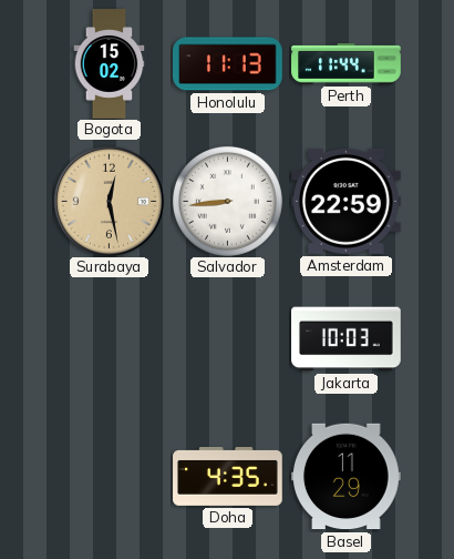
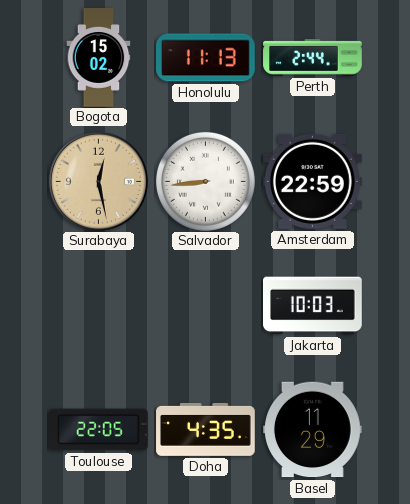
Perth: 11:44 -> 2:44
Toulouse: none -> 22:05
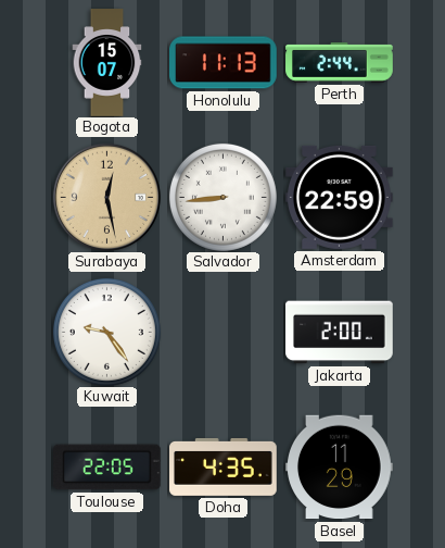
Bogota: 15:02 -> 15:07
Kuwait: none -> 9:24
Jakarta: 10:03 -> 2:00
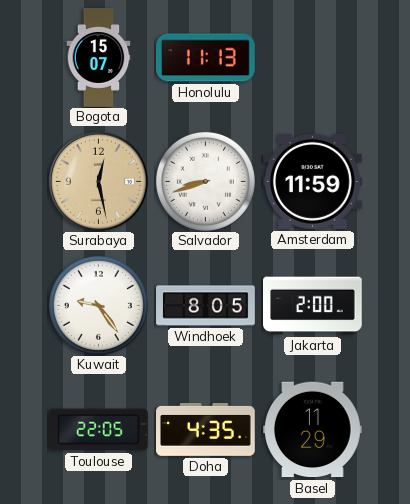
Perth: 2:44 -> none
Salvador: 8:44 -> 8:42
Amsterdam: 22:59 -> 11:59
Windhoek: none -> 8:05
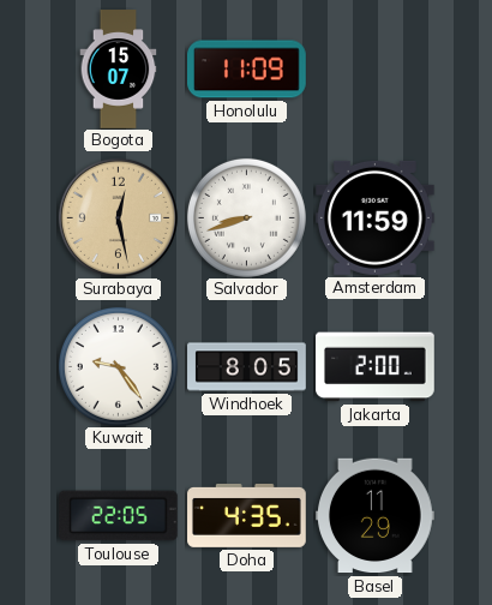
Honolulu: 11:13 -> 11:09
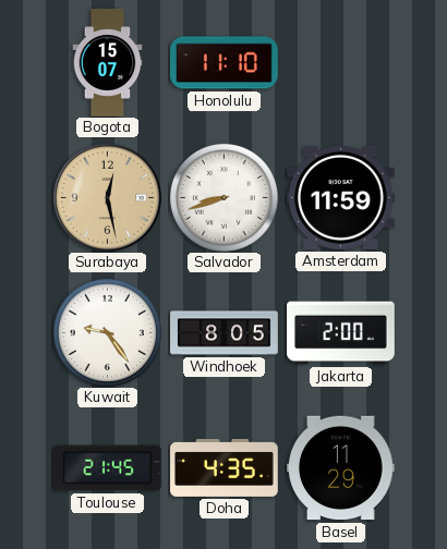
Honolulu: 11:09 -> 11:10
Toulouse: 22:05 -> 21:45
